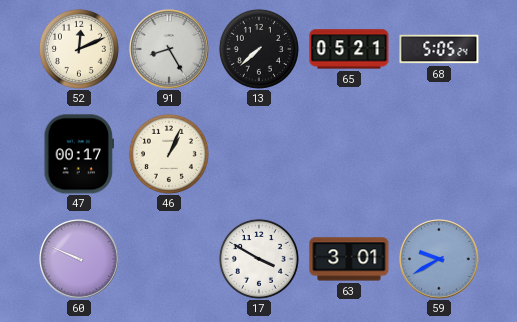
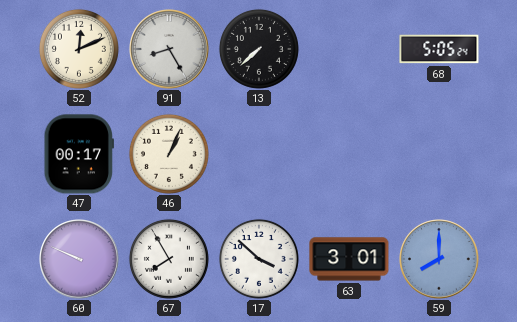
65: 05:21 -> none
67: none -> 7:55
17: 3:50 -> 3:52
59: 9:40 -> 8:00
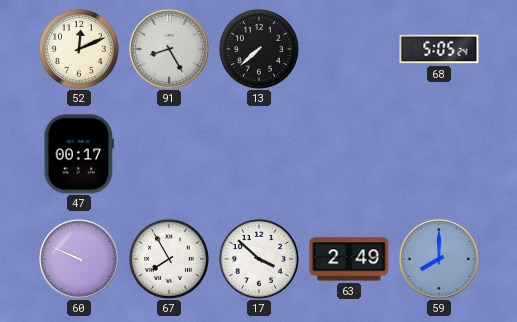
46: 1:04 -> none
63: 3:01 -> 2:49
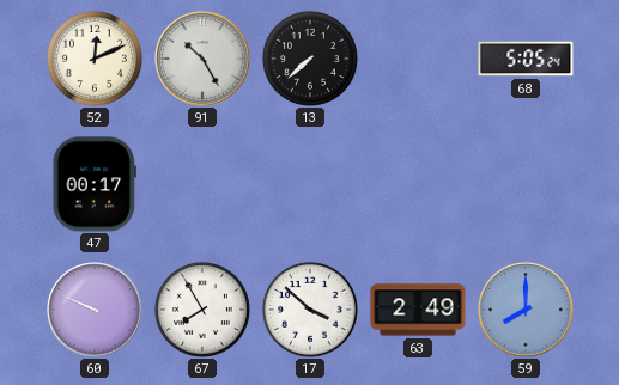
91: 8:25 -> 10:25
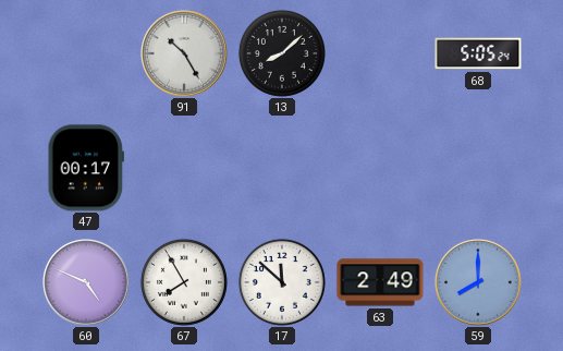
52: 12:11 -> none
13: 7:38 -> 8:08
60: 9:49 -> 4:49
17: 3:52 -> 11:52
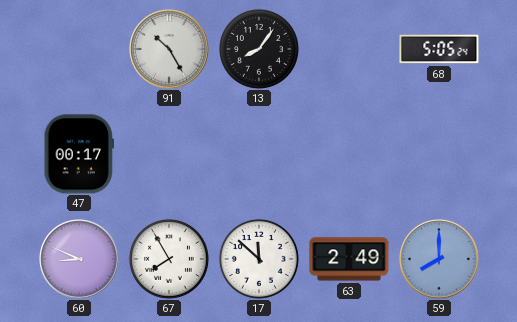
13: 8:08 -> 8:06
60: 4:49 -> 8:49
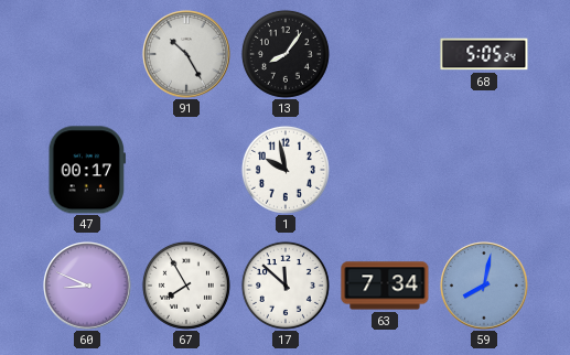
1: none -> 9:58
63: 2:49 -> 7:34
59: 8:00 -> 8:02
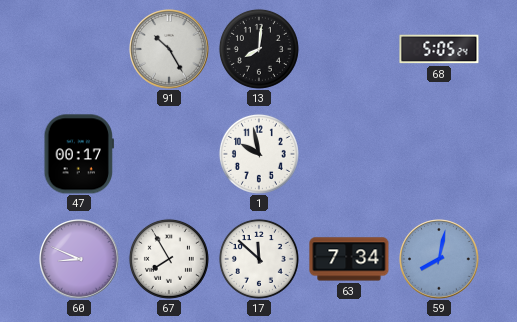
13: 8:06 -> 8:01
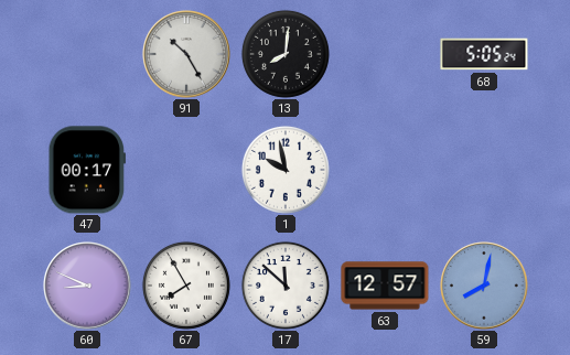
63: 7:34 -> 12:57
